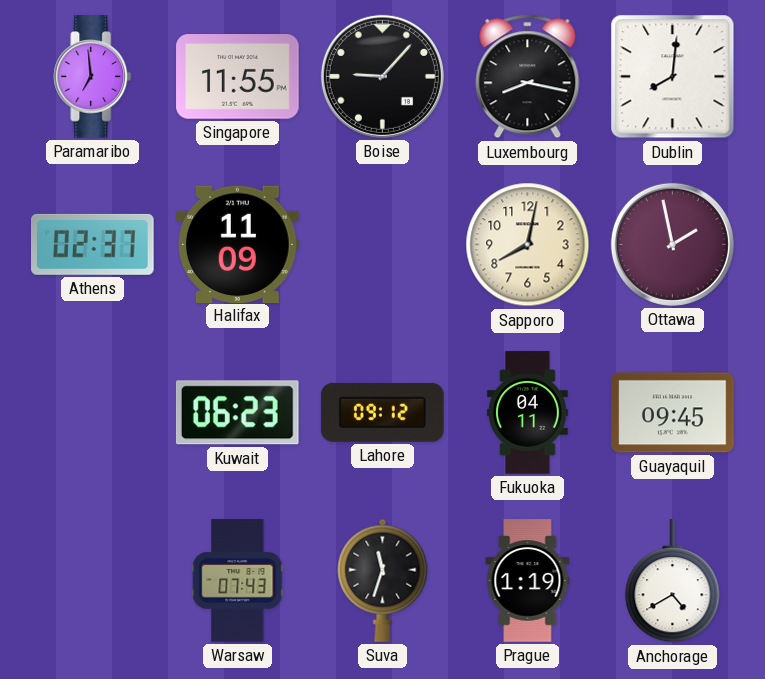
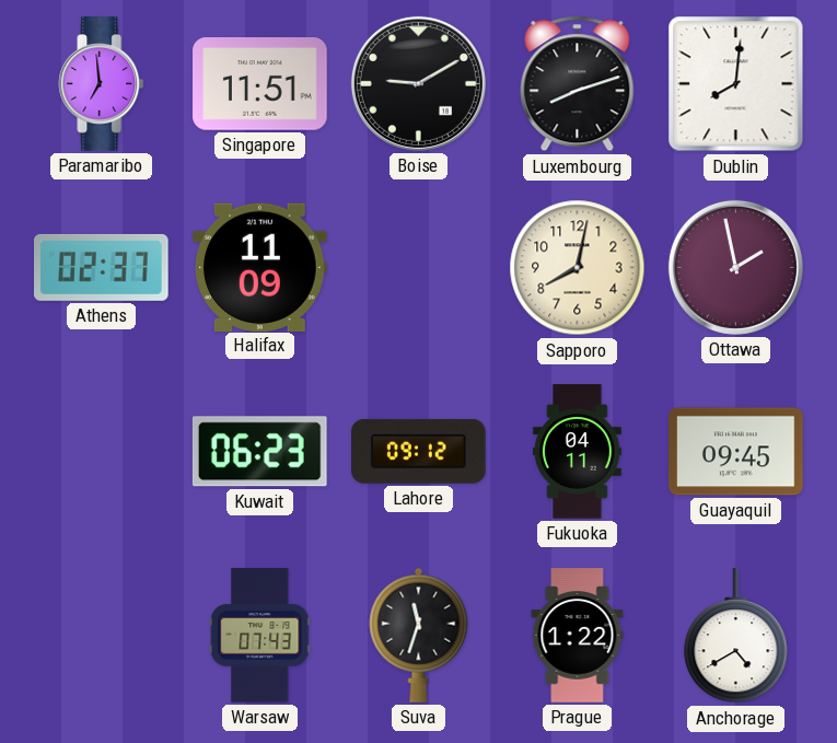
Singapore: 11:55 -> 11:51
Boise: 9:07 -> 9:10
Luxembourg: 8:17 -> 8:12
Prague: 1:19 -> 1:22
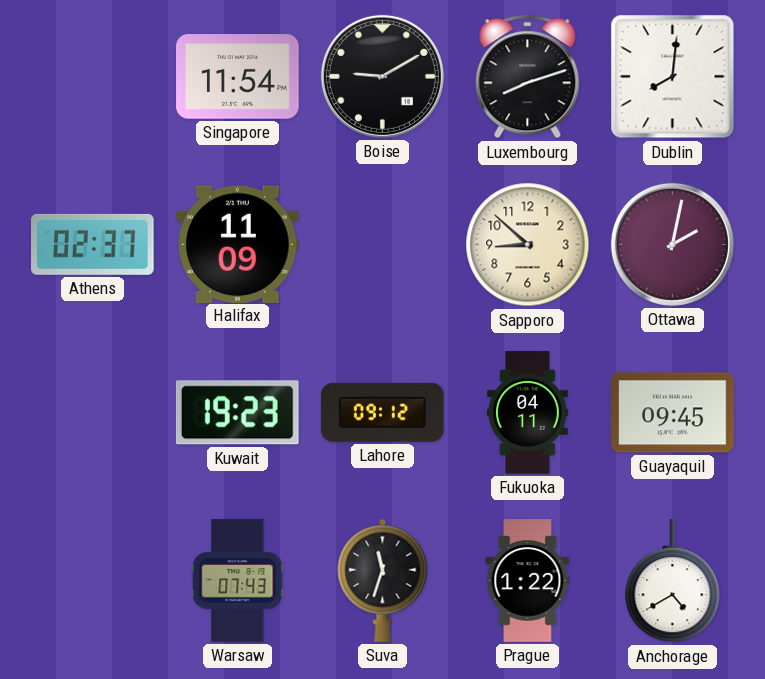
Paramaribo: 6:59 -> none
Singapore: 11:51 -> 11:54
Sapporo: 8:02 -> 8:52
Ottawa: 1:58 -> 2:02
Kuwait: 06:23 -> 19:23
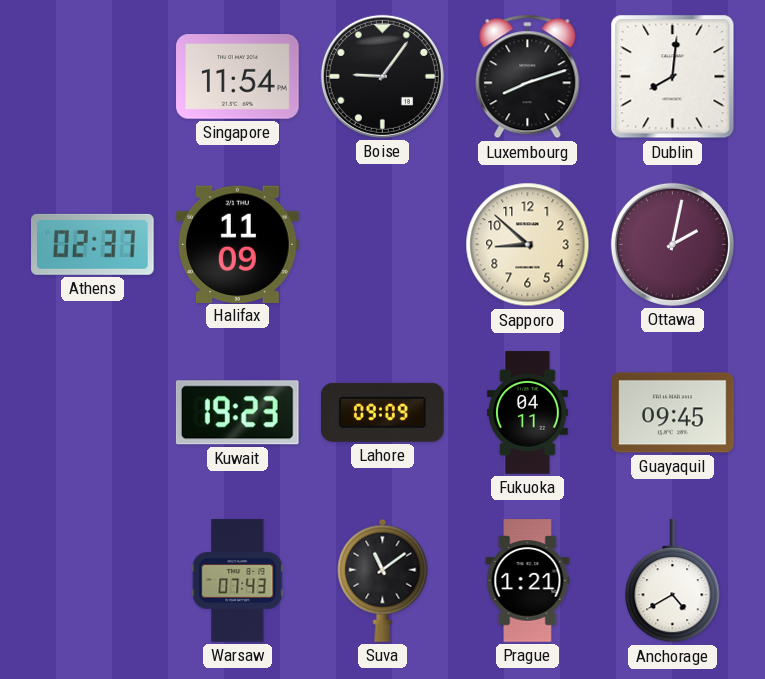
Boise: 9:10 -> 9:06
Lahore: 09:12 -> 09:09
Suva: 11:33 -> 11:09
Prague: 1:22 -> 1:21
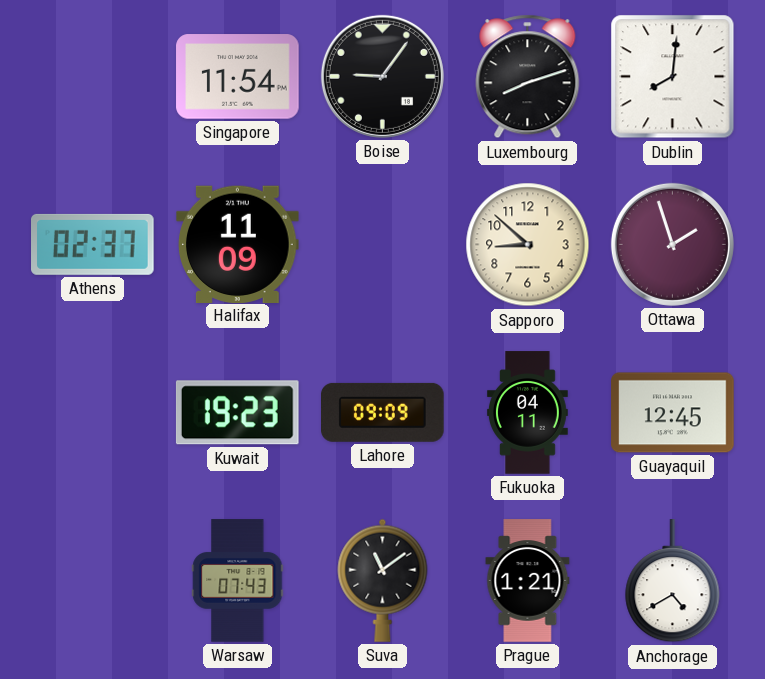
Ottawa: 2:02 -> 1:57
Guayaquil: 09:45 -> 12:45
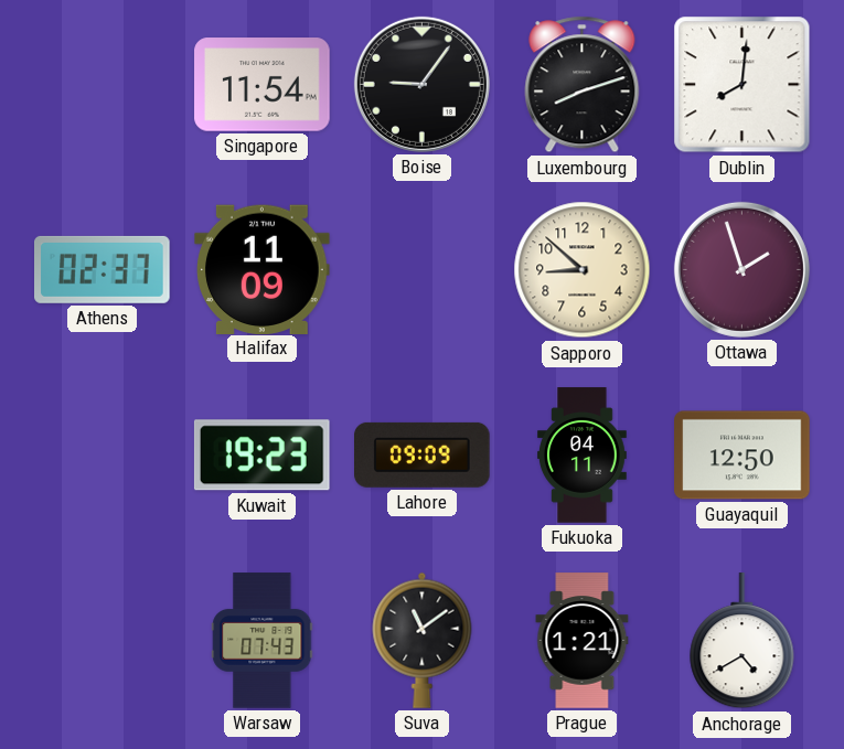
Guayaquil: 12:45 -> 12:50
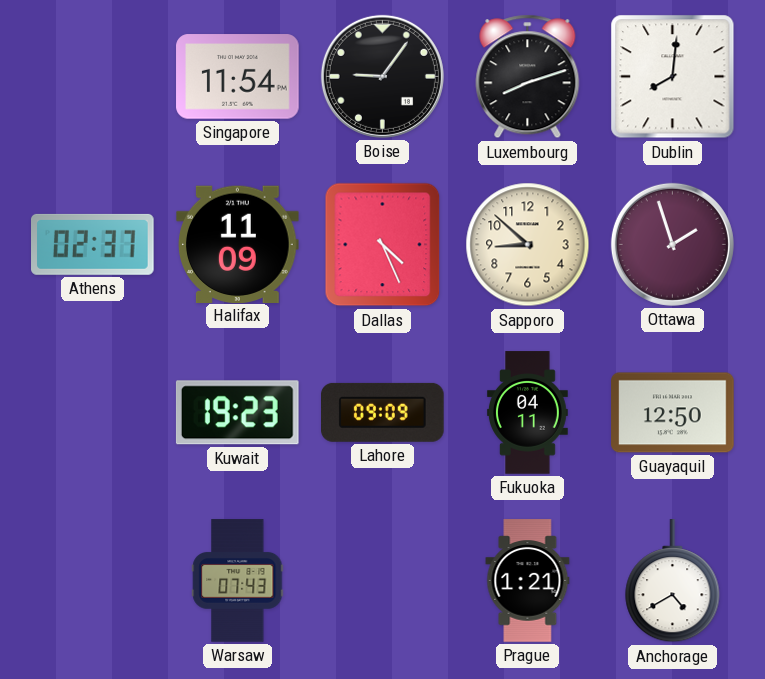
Dallas: none -> 4:26
Suva: 11:09 -> none
